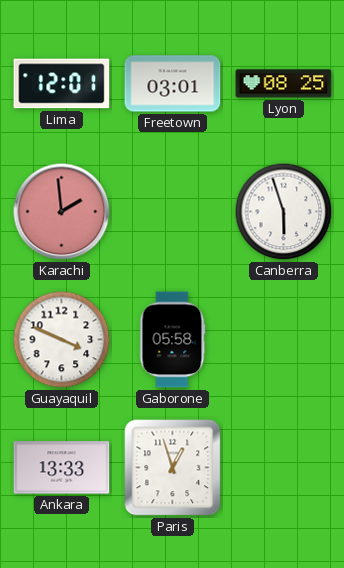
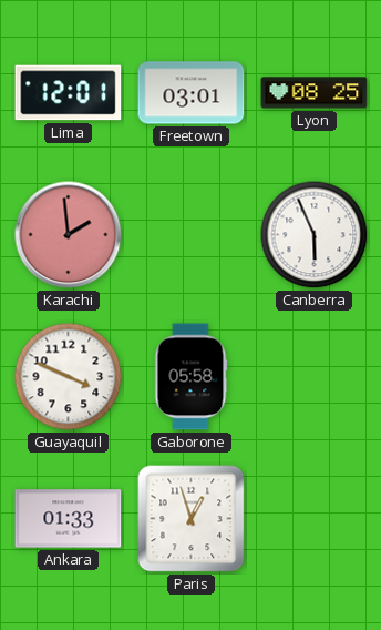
Canberra: 5:57 -> 5:56
Ankara: 13:33 -> 01:33
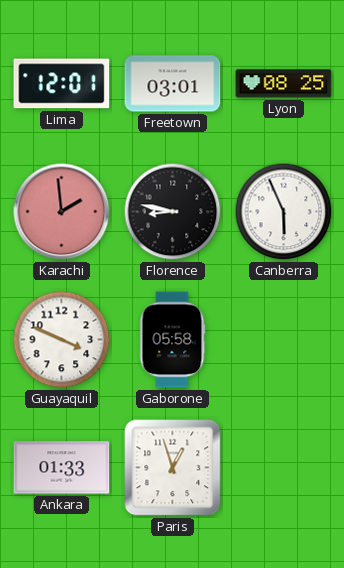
Florence: none -> 8:47
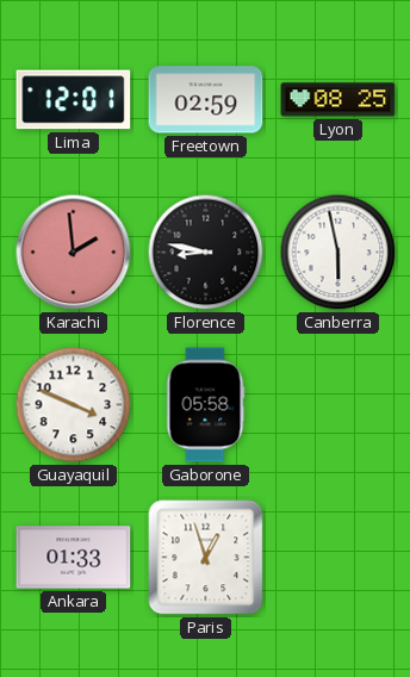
Freetown: 03:01 -> 02:59
Canberra: 5:56 -> 5:58
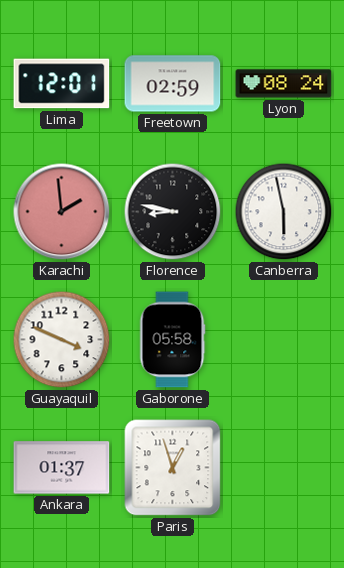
Lyon: 08:25 -> 08:24
Ankara: 01:33 -> 01:37
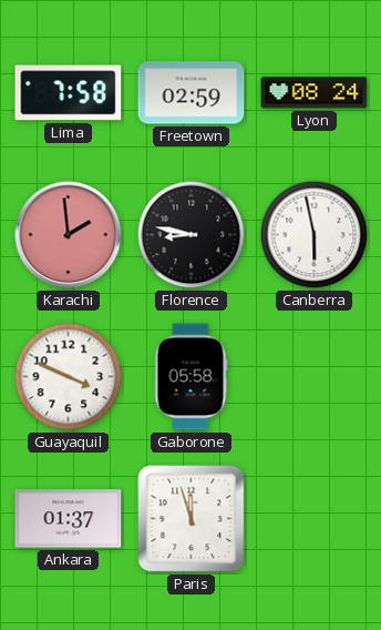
Lima: 12:01 -> 7:58
Paris: 12:57 -> 11:57
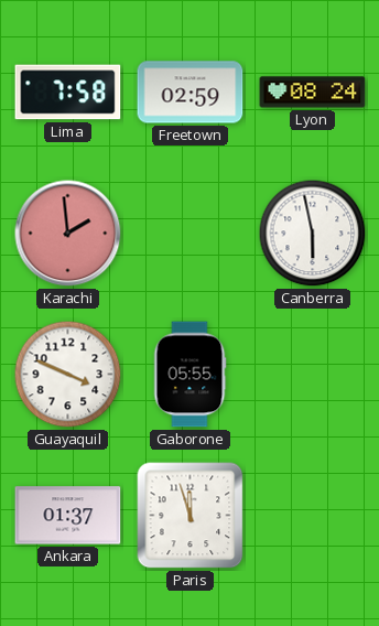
Florence: 8:47 -> none
Gaborone: 05:58 -> 05:55
